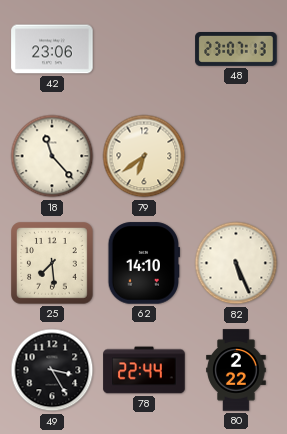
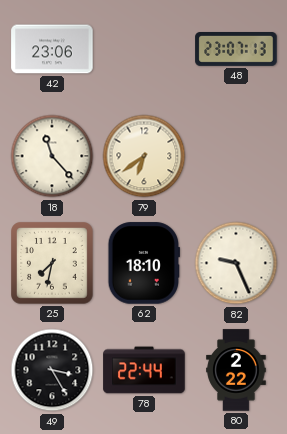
25: 7:29 -> 7:32
62: 14:10 -> 18:10
82: 5:26 -> 9:26
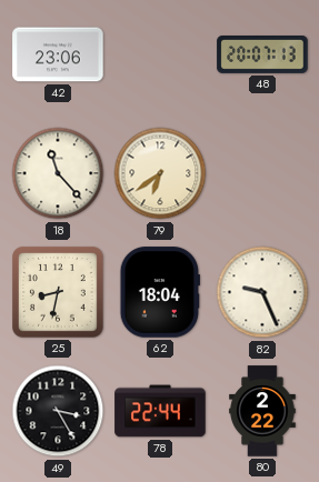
48: 23:07 -> 20:07
25: 7:32 -> 8:32
62: 18:10 -> 18:04
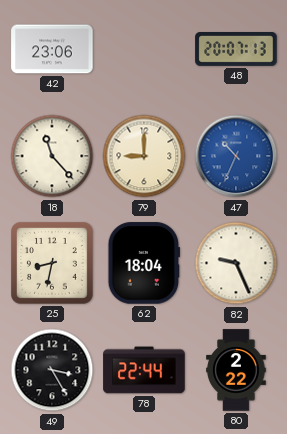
79: 6:39 -> 9:00
47: none -> 10:34
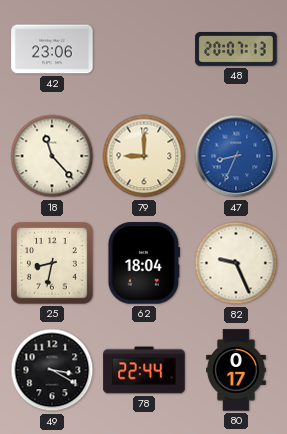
47: 10:34 -> 8:34
49: 3:25 -> 3:20
80: 2:22 -> 0:17
